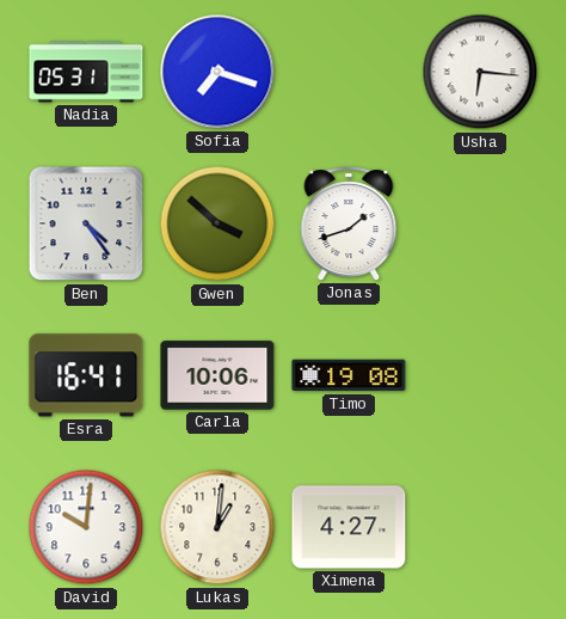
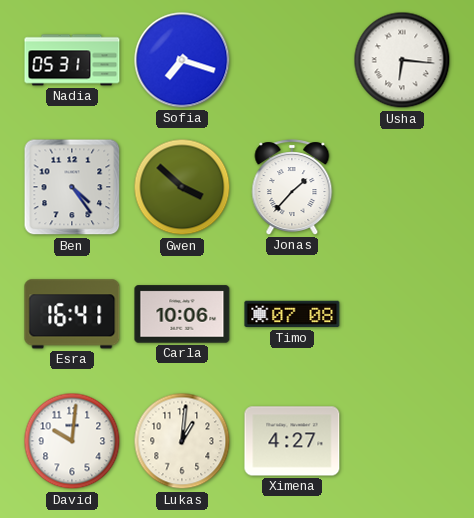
Jonas: 1:42 -> 1:37
Timo: 19:08 -> 07:08
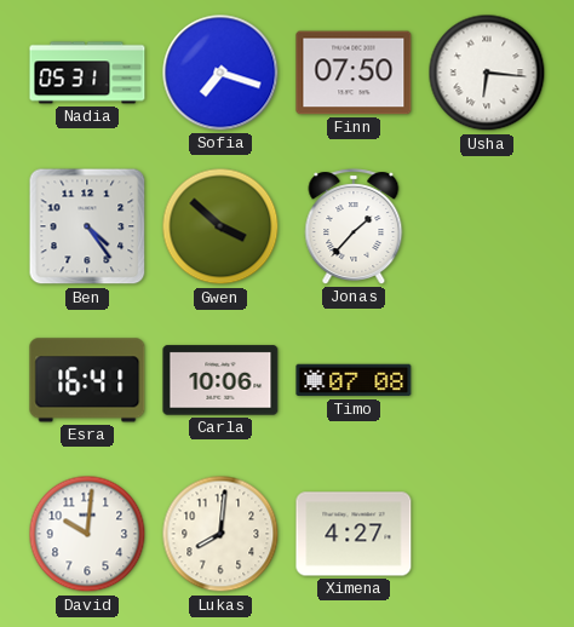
Finn: none -> 07:50
Lukas: 1:01 -> 8:01
